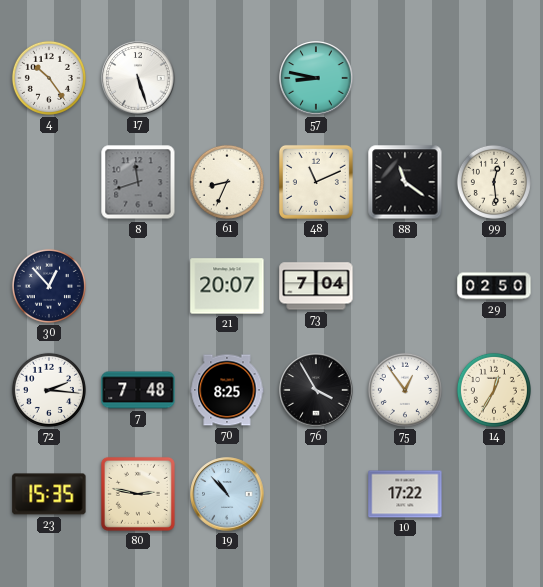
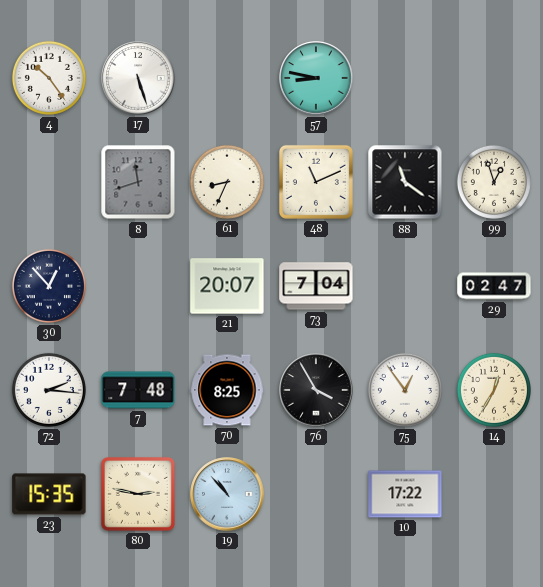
99: 12:29 -> 12:57
29: 02:50 -> 02:47
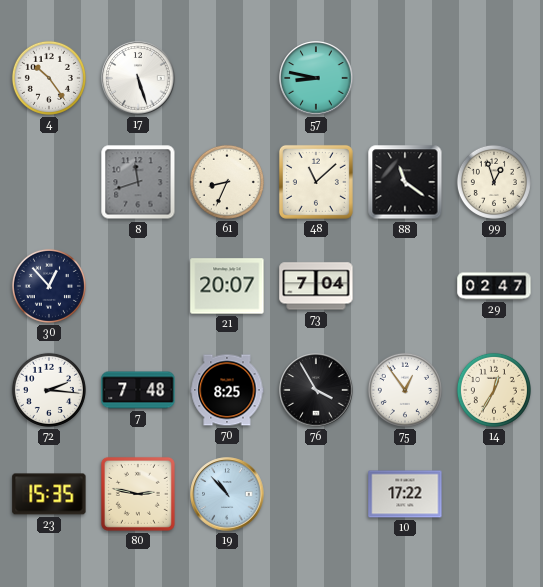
48: 11:11 -> 11:08
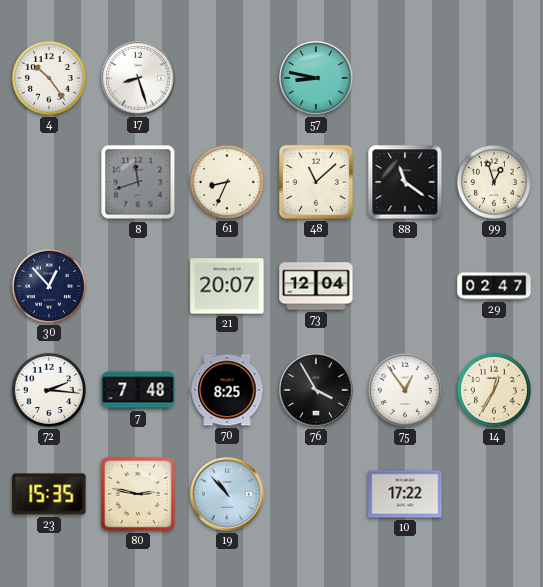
17: 5:27 -> 8:27
73: 7:04 -> 12:04
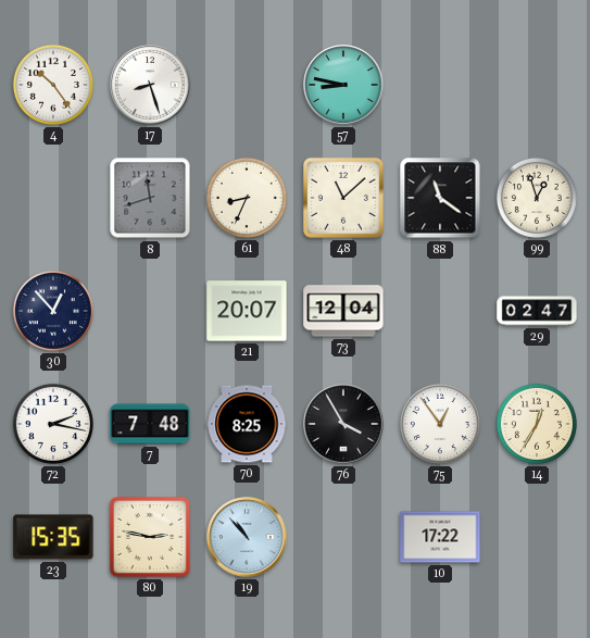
72: 2:16 -> 2:17
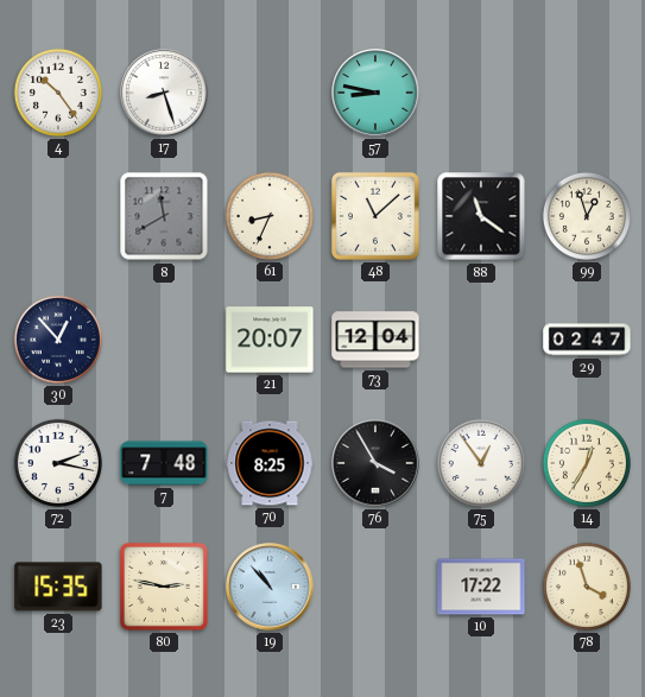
8: 11:42 -> 11:40
78: none -> 3:57
